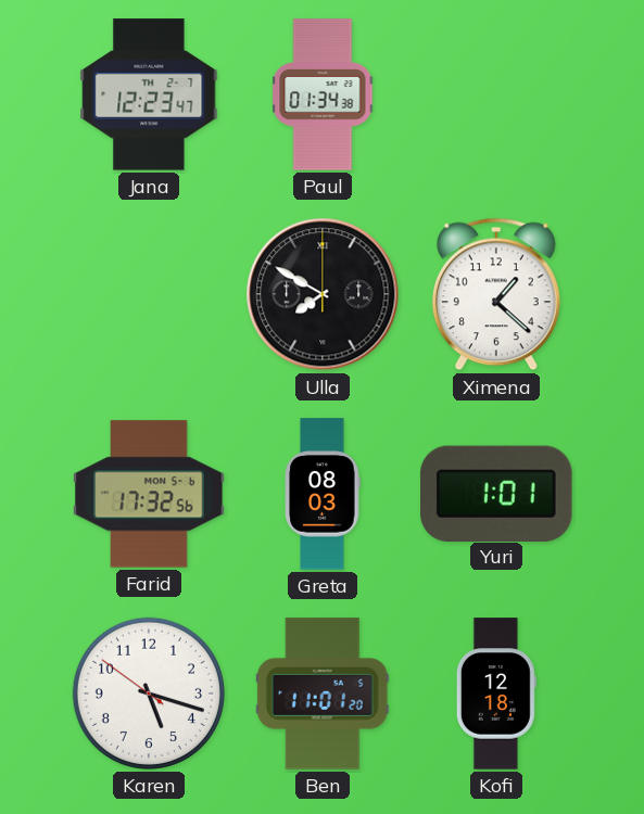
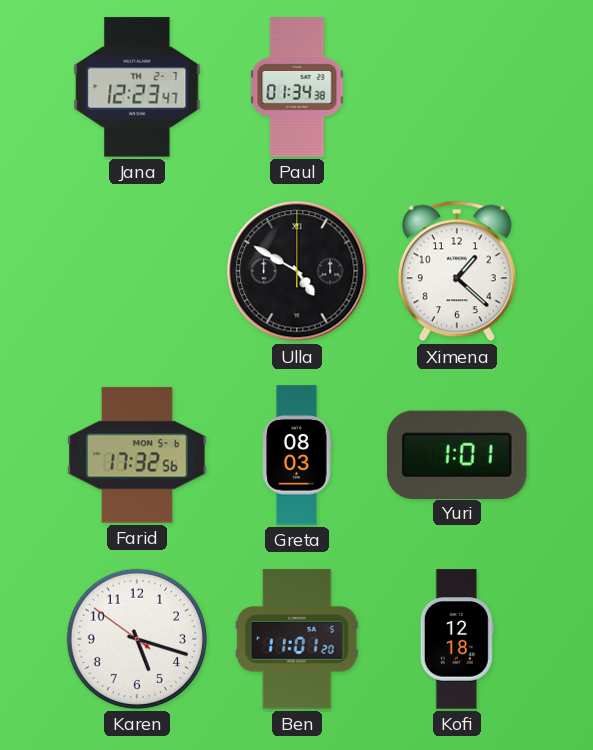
Ulla: 7:50 -> 4:50
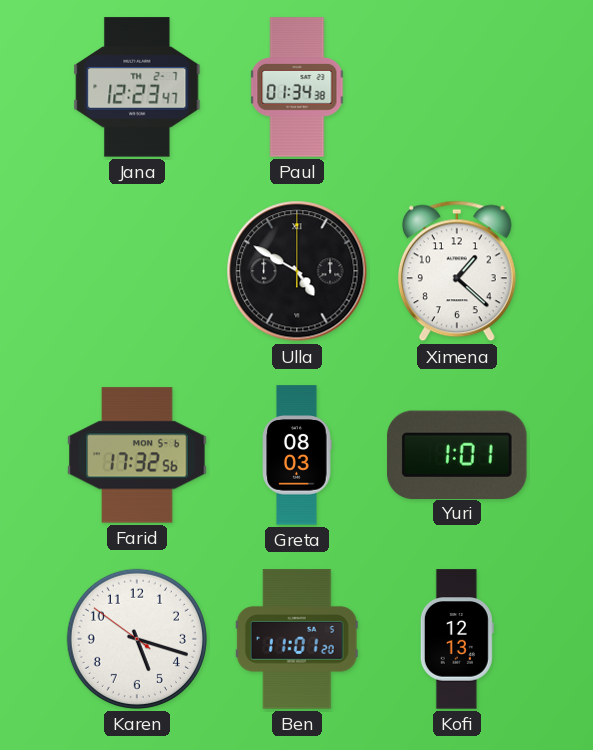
Kofi: 12:18 -> 12:13
